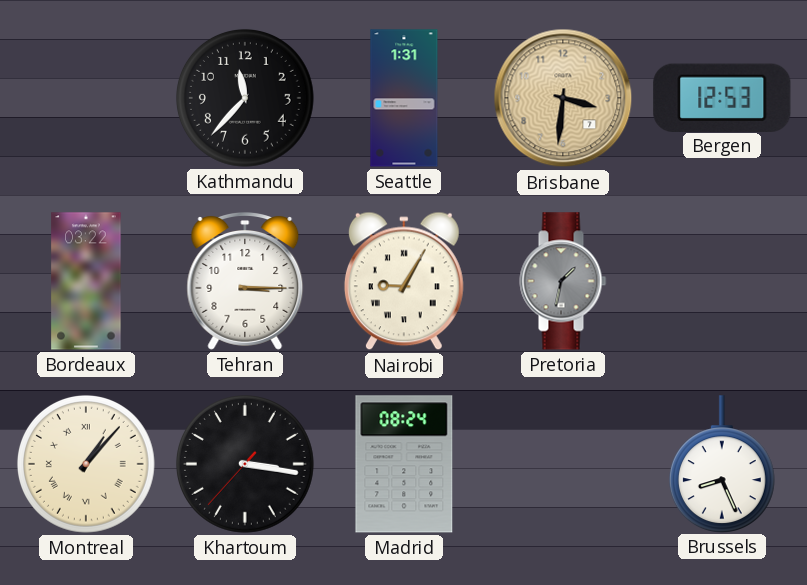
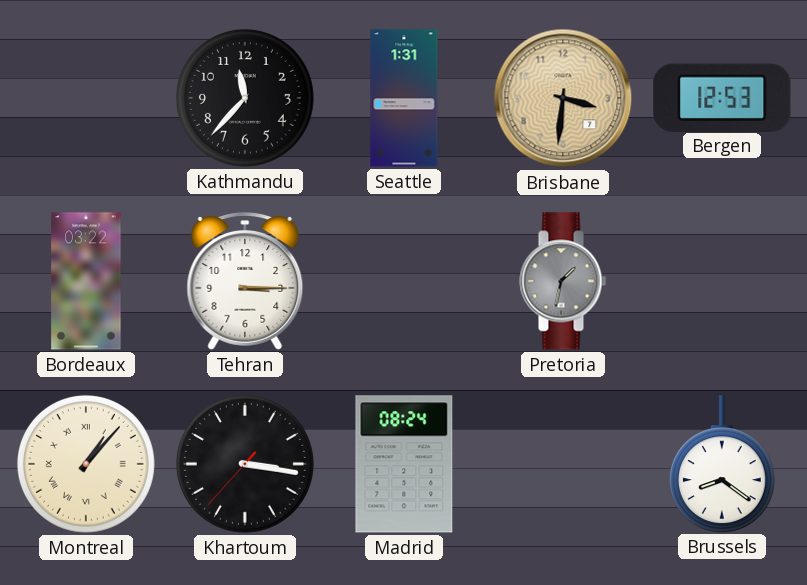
Nairobi: 9:05 -> none
Brussels: 8:26 -> 8:21
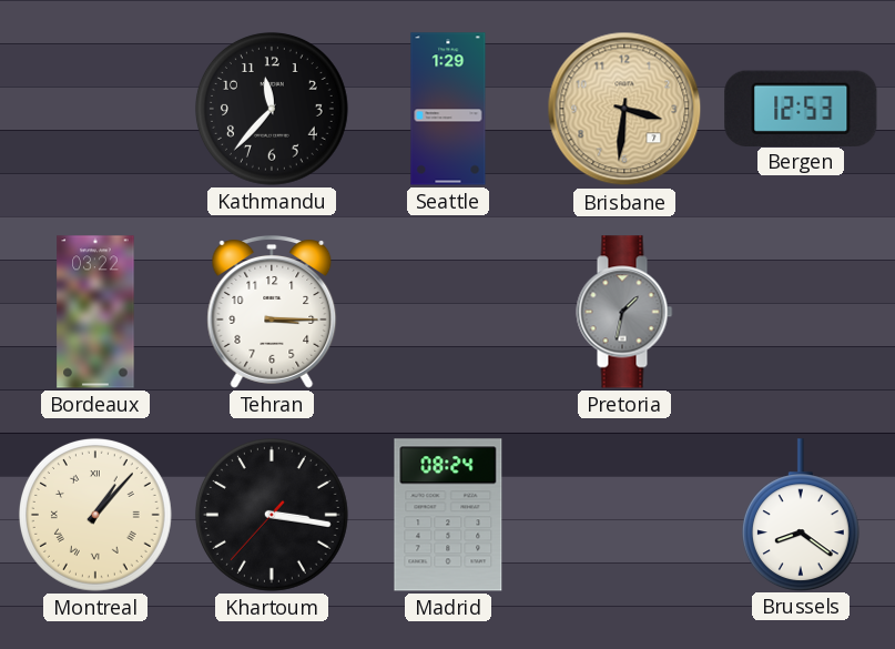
Seattle: 1:31 -> 1:29
